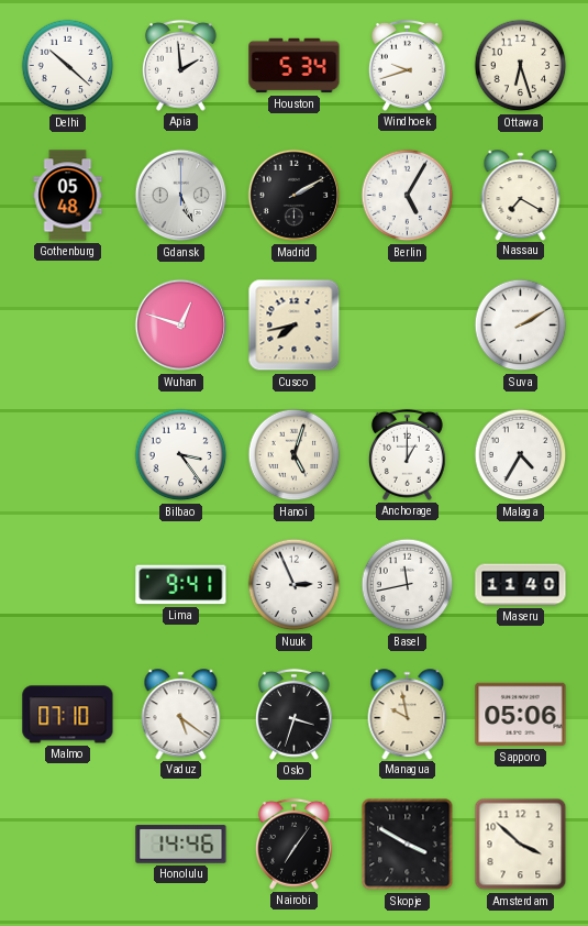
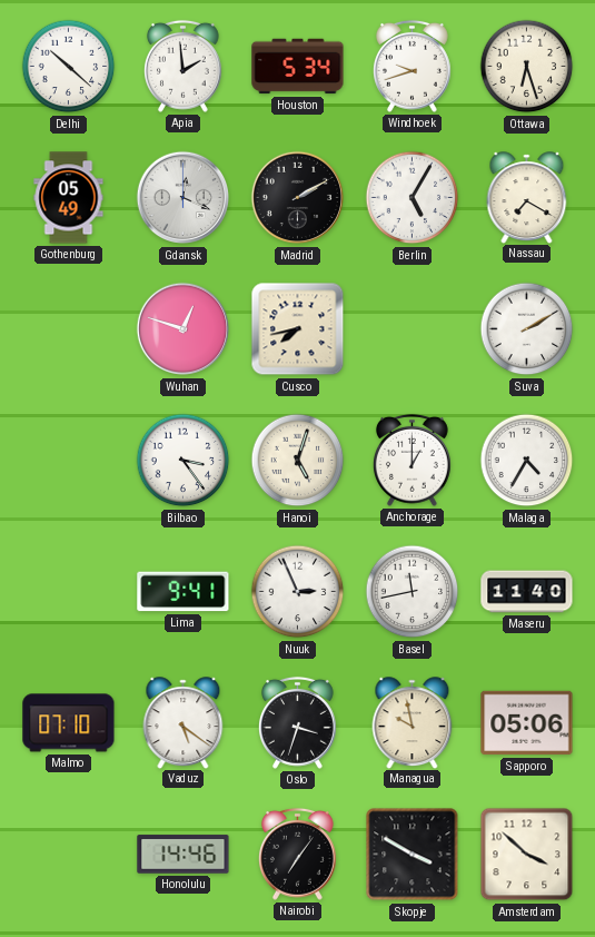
Gothenburg: 05:48 -> 05:49
Gdansk: 5:26 -> 12:19
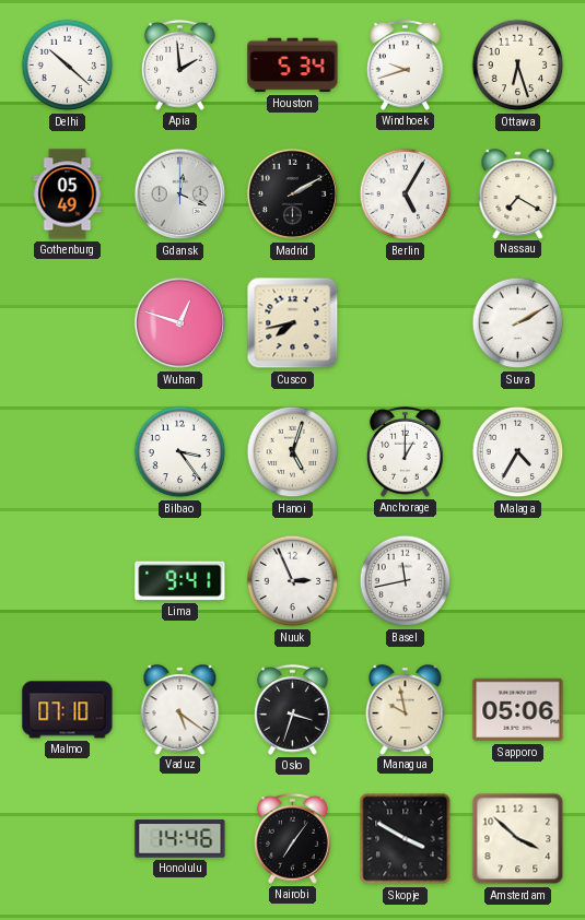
Maseru: 11:40 -> none
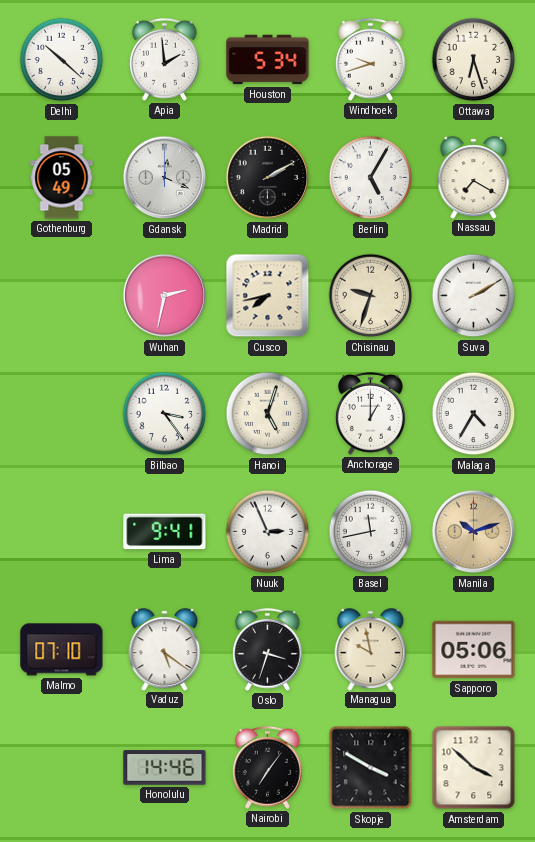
Wuhan: 12:48 -> 2:32
Chisinau: none -> 9:33
Manila: none -> 10:12
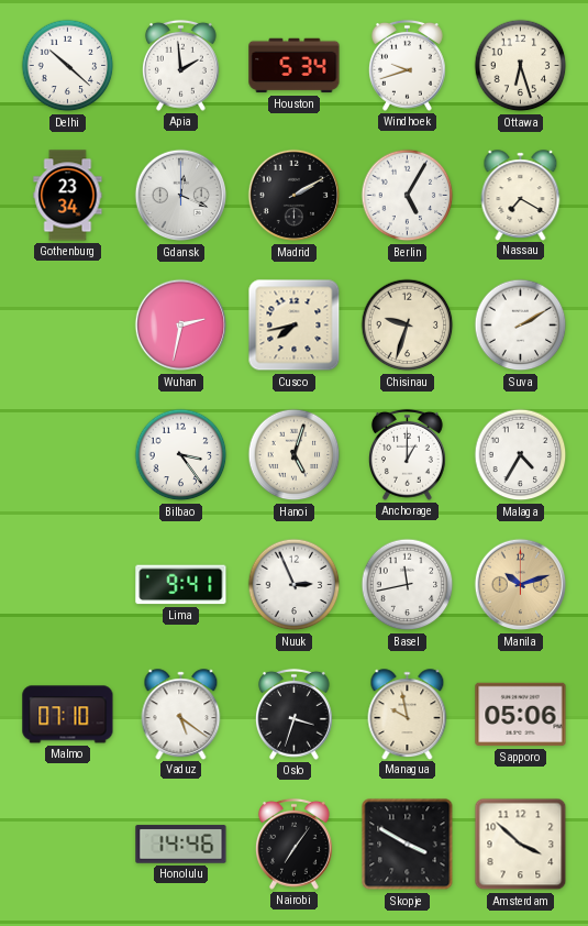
Gothenburg: 05:49 -> 23:34
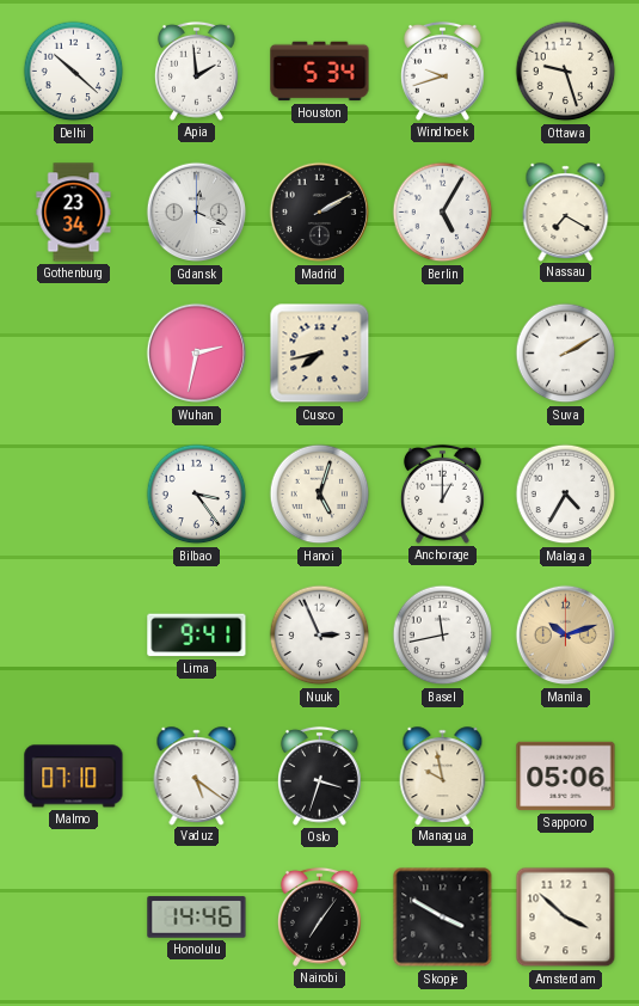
Ottawa: 6:27 -> 9:27
Chisinau: 9:33 -> none
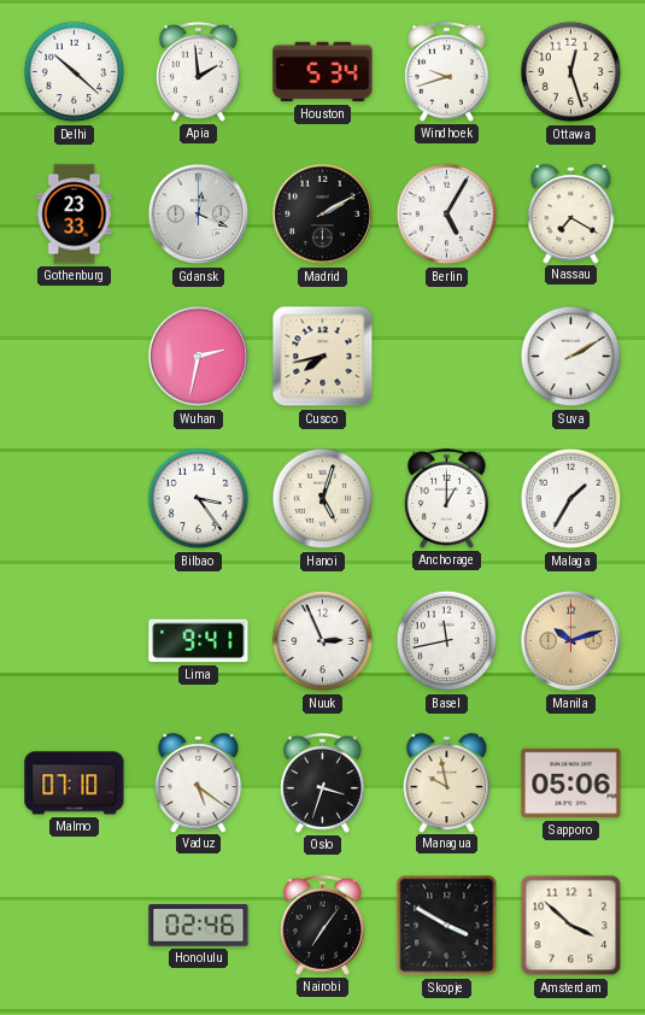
Ottawa: 9:27 -> 12:27
Gothenburg: 23:34 -> 23:33
Malaga: 4:35 -> 1:35
Honolulu: 14:46 -> 02:46
